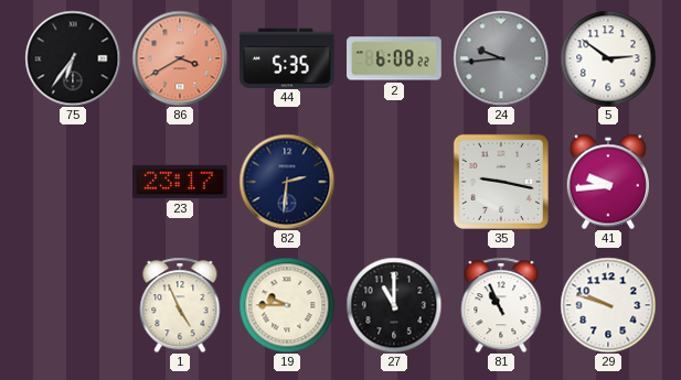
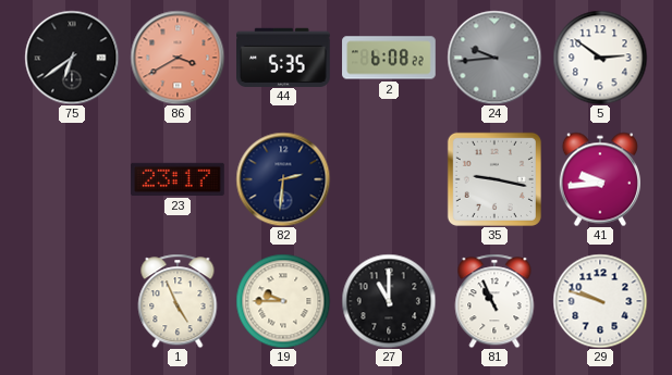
75: 6:36 -> 6:39
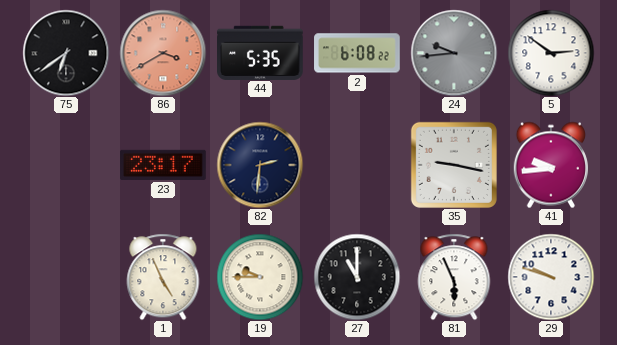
81: 10:56 -> 5:56
